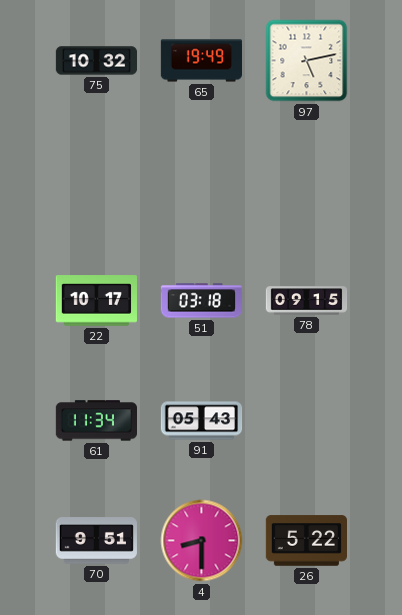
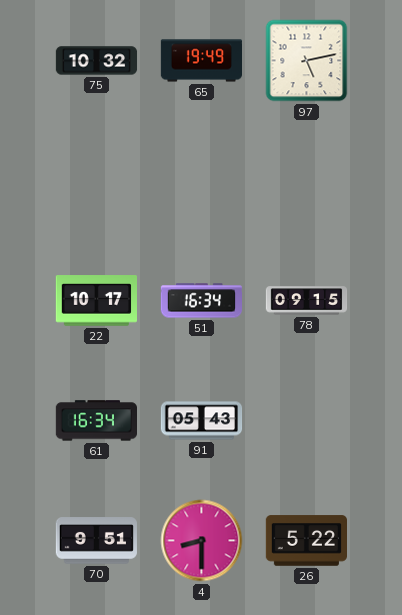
51: 03:18 -> 16:34
61: 11:34 -> 16:34
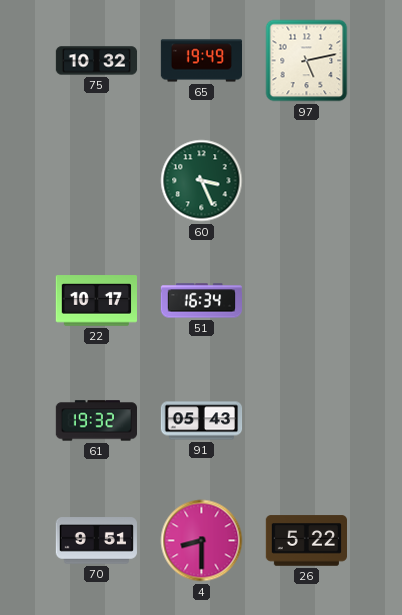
60: none -> 3:26
78: 09:15 -> none
61: 16:34 -> 19:32
